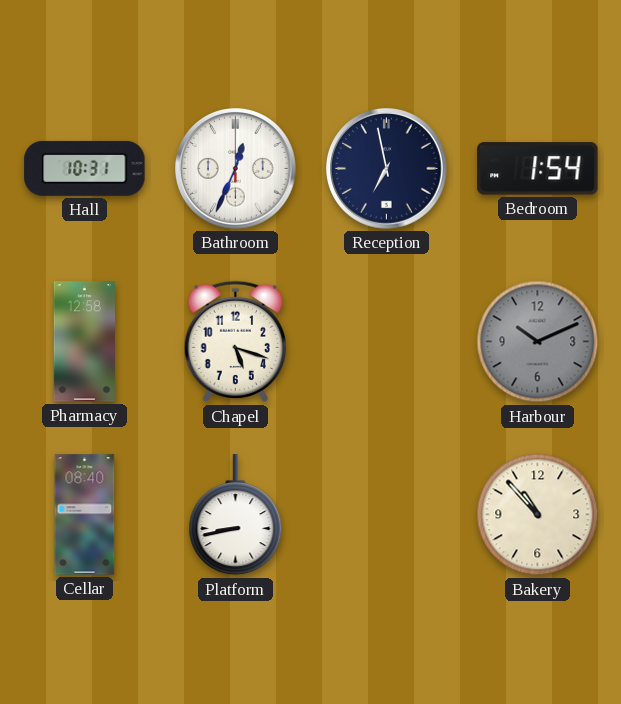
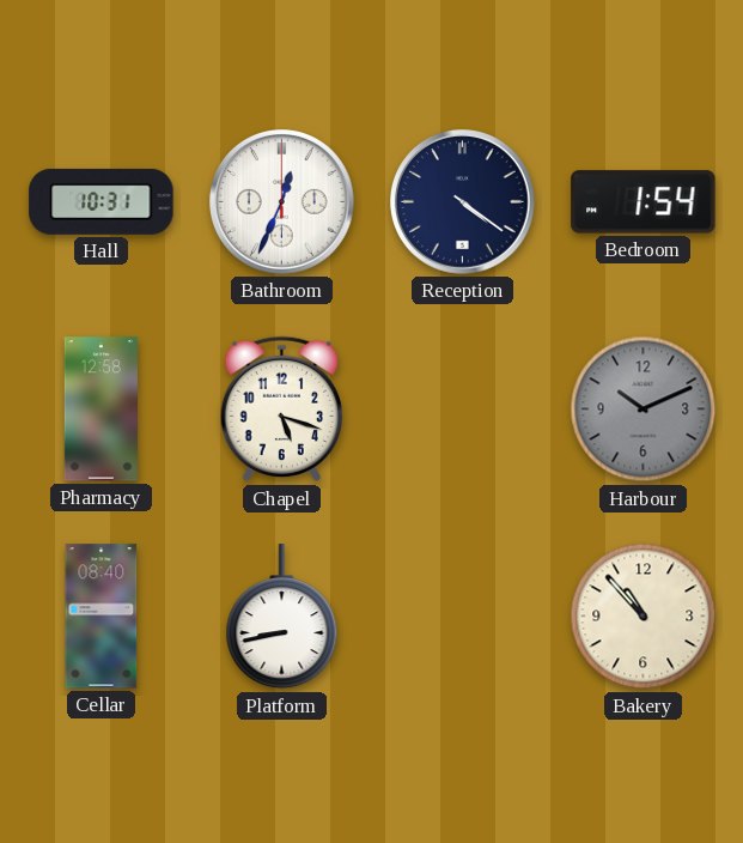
Reception: 6:58 -> 4:21
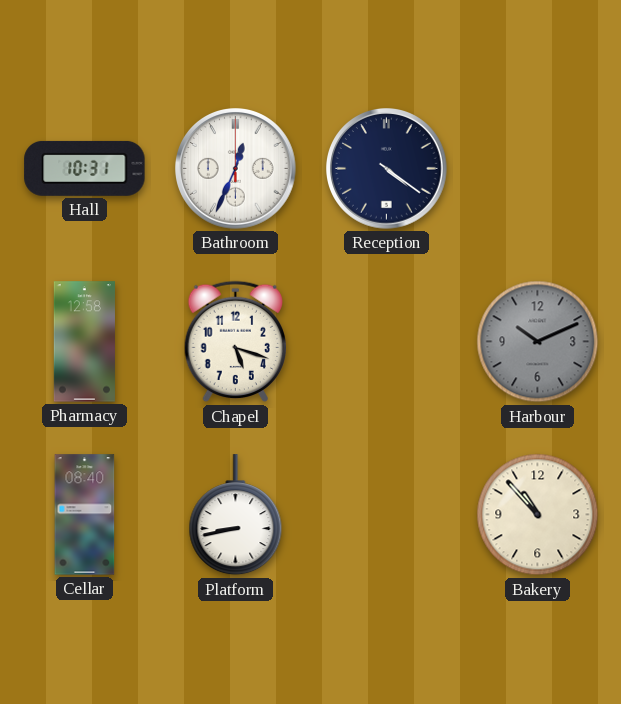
Bedroom: 1:54 -> none
